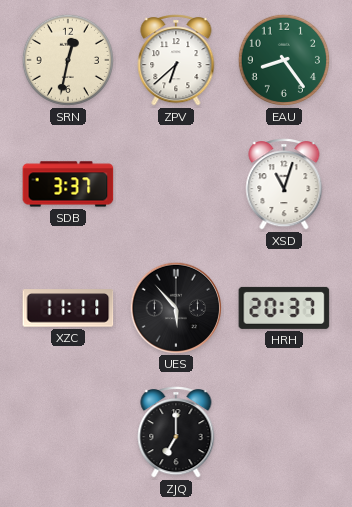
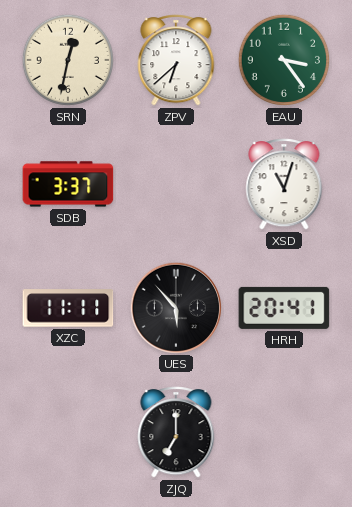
EAU: 8:24 -> 3:24
HRH: 20:37 -> 20:41
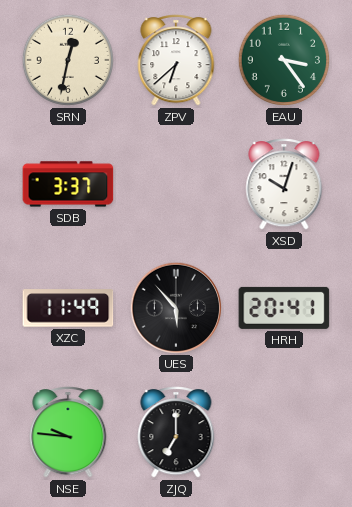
XSD: 11:03 -> 10:03
XZC: 11:11 -> 11:49
NSE: none -> 9:46
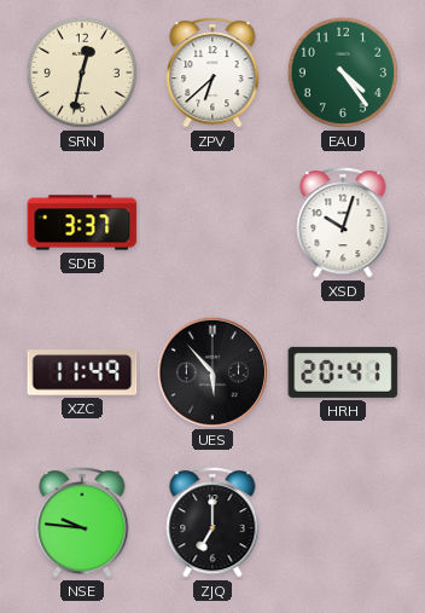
EAU: 3:24 -> 4:24
